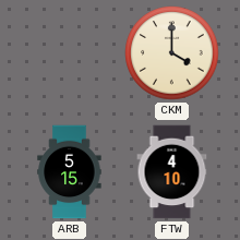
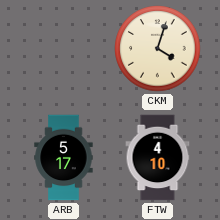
CKM: 4:00 -> 4:03
ARB: 5:15 -> 5:17
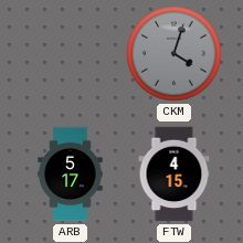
CKM dial: cream -> grey
FTW: 4:10 -> 4:15
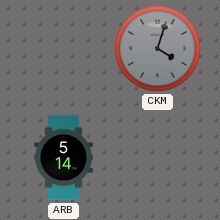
ARB: 5:17 -> 5:14
FTW: 4:15 -> none
